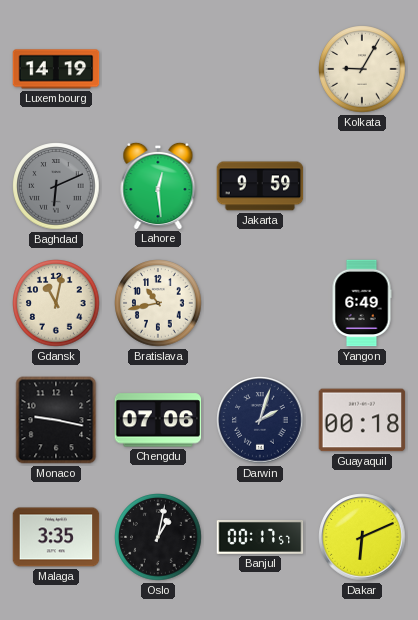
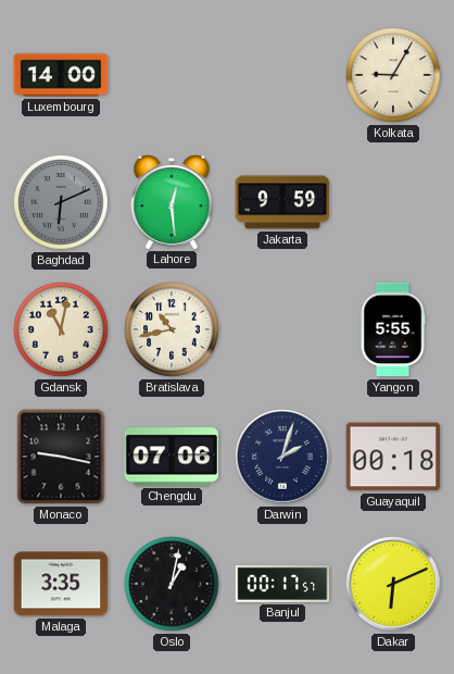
Luxembourg: 14:19 -> 14:00
Yangon: 6:49 -> 5:55
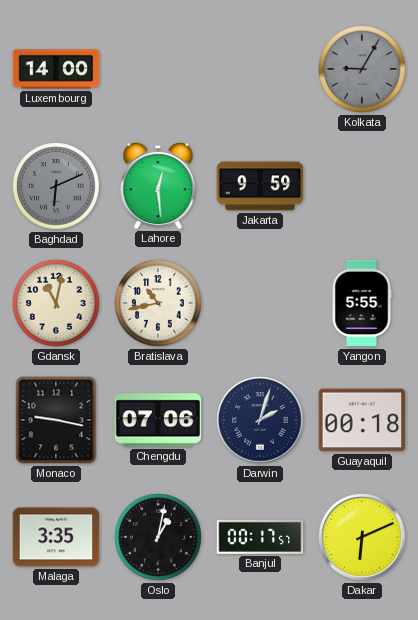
Kolkata dial: cream -> grey
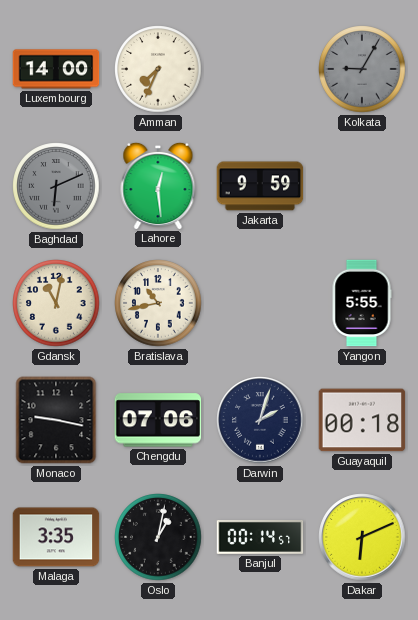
Amman: none -> 7:34
Banjul: 00:17 -> 00:14
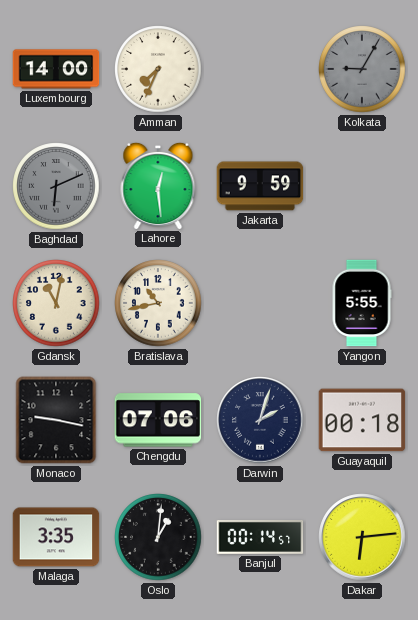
Oslo: 1:02 -> 1:01
Dakar: 6:11 -> 6:14
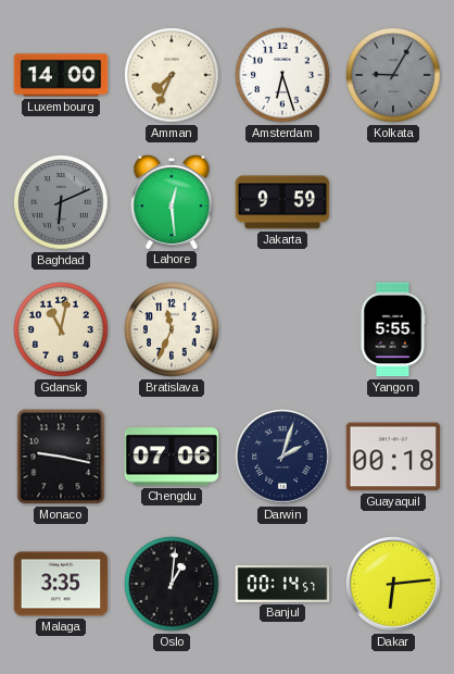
Amsterdam: none -> 6:27
Bratislava: 10:43 -> 11:34
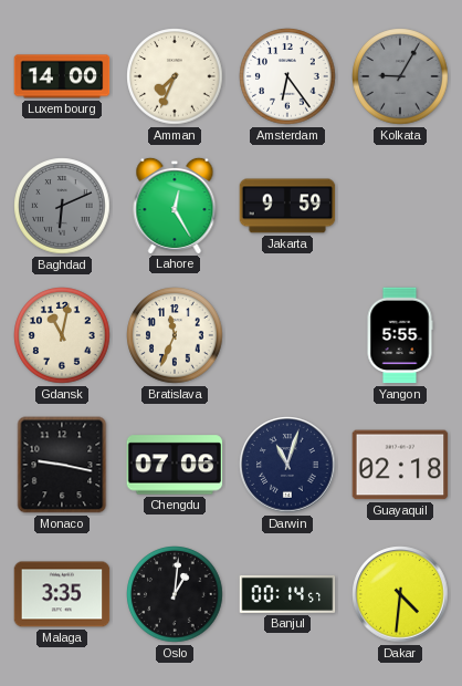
Amsterdam: 6:27 -> 6:24
Lahore: 12:29 -> 12:25
Darwin: 2:03 -> 11:03
Guayaquil: 00:18 -> 02:18
Dakar: 6:14 -> 4:31
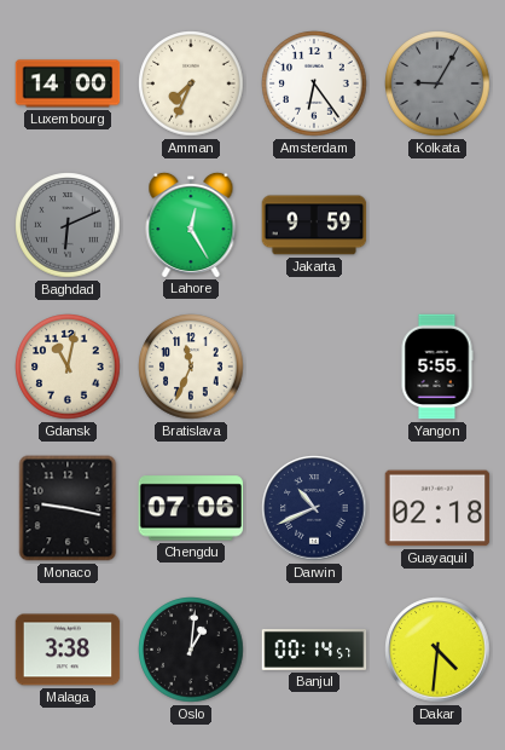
Darwin: 11:03 -> 10:41
Malaga: 3:35 -> 3:38
